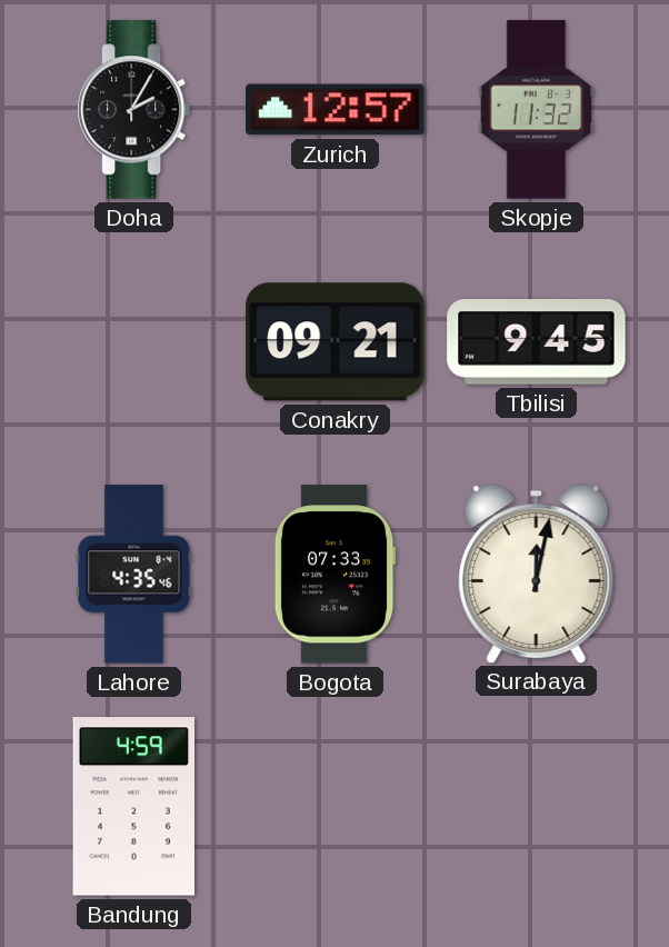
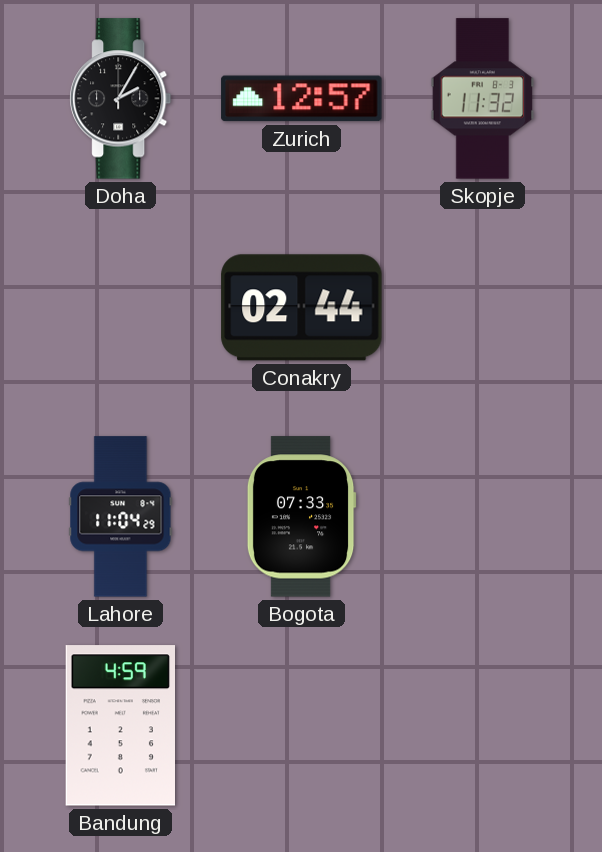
Conakry: 09:21 -> 02:44
Tbilisi: 9:45 -> none
Lahore: 4:35 -> 11:04
Surabaya: 12:02 -> none
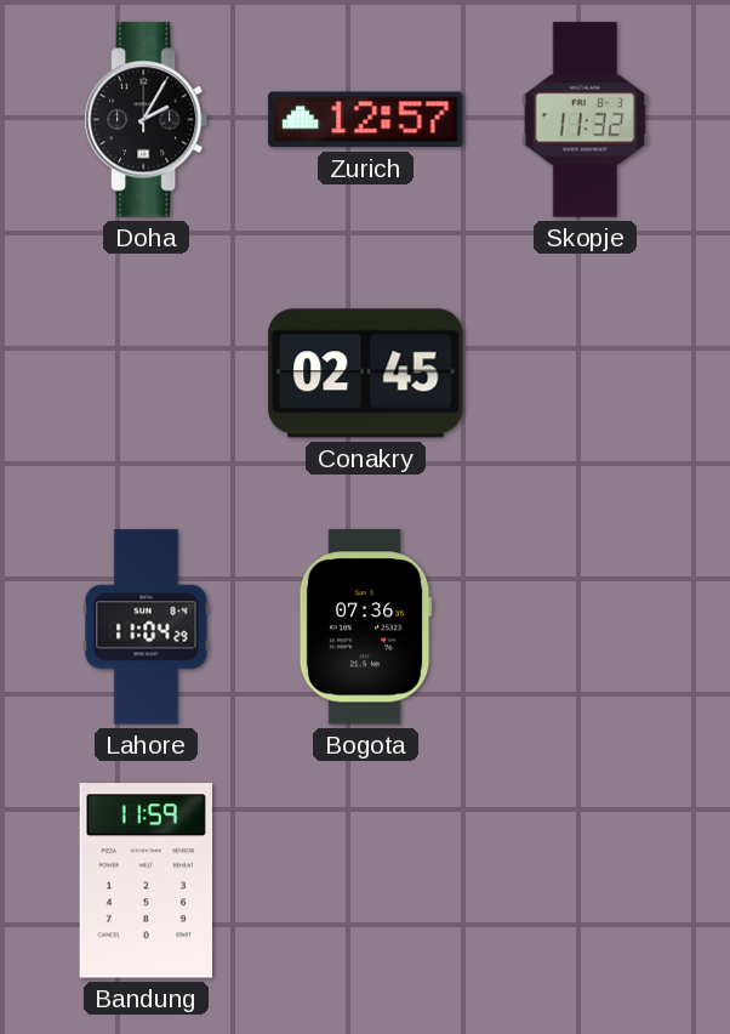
Conakry: 02:44 -> 02:45
Bogota: 07:33 -> 07:36
Bandung: 4:59 -> 11:59
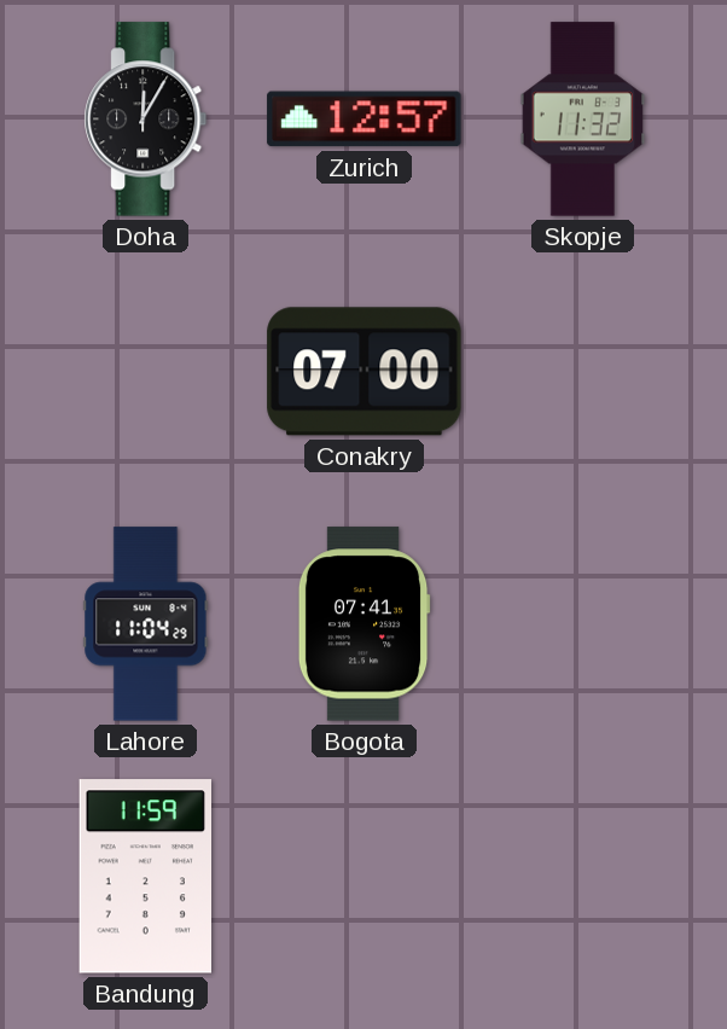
Doha: 2:05 -> 12:05
Conakry: 02:45 -> 07:00
Bogota: 07:36 -> 07:41
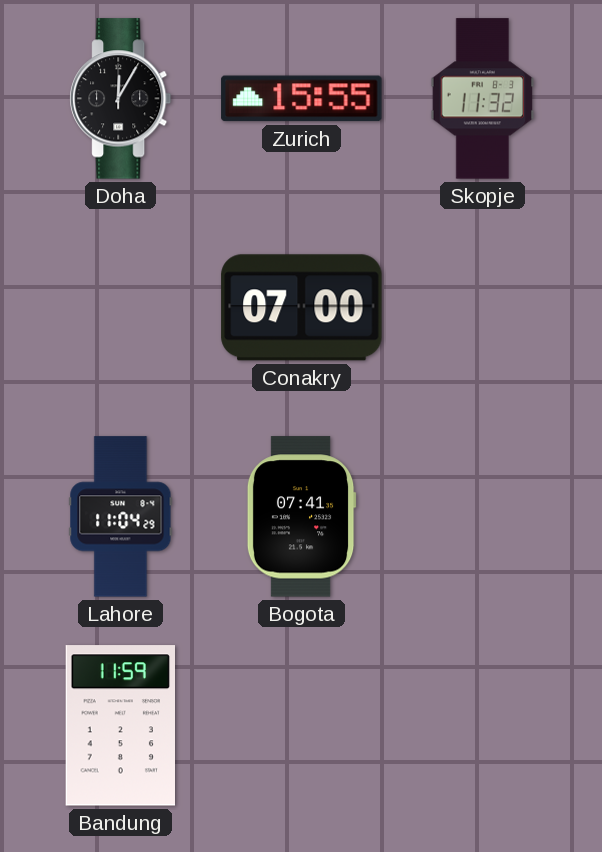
Zurich: 12:57 -> 15:55
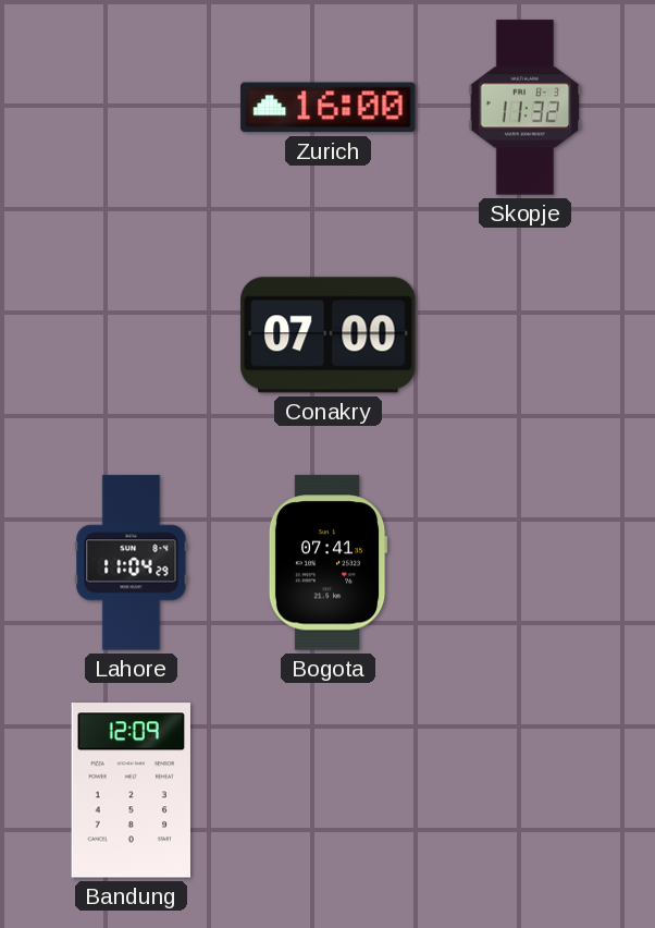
Doha: 12:05 -> none
Zurich: 15:55 -> 16:00
Bandung: 11:59 -> 12:09
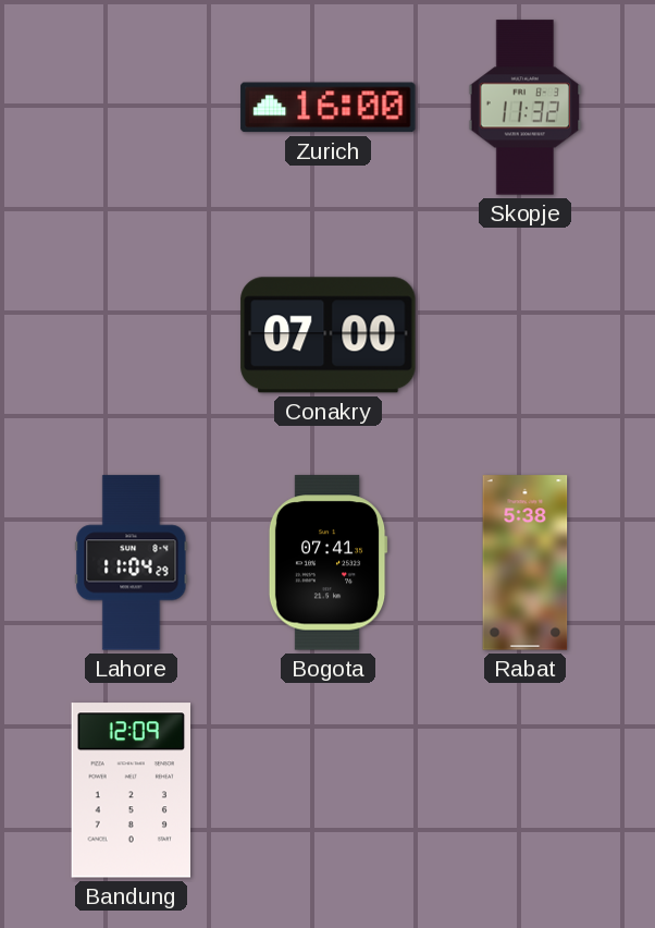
Rabat: none -> 5:38
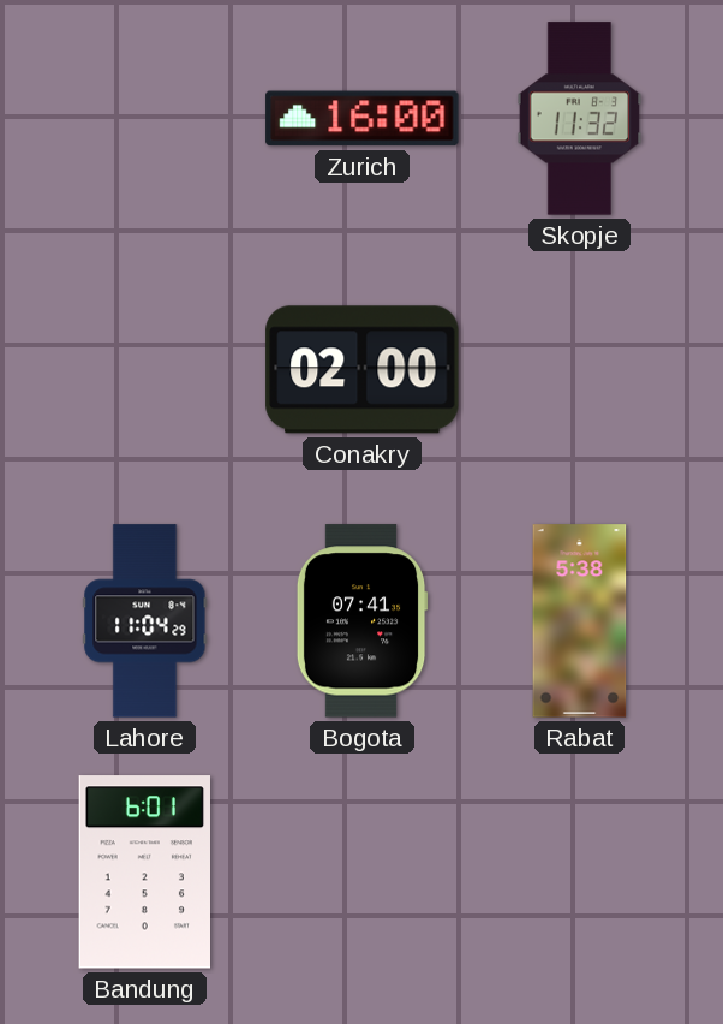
Conakry: 07:00 -> 02:00
Bandung: 12:09 -> 6:01
